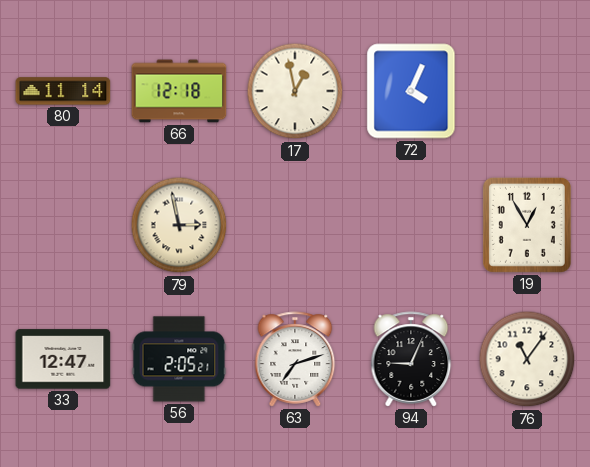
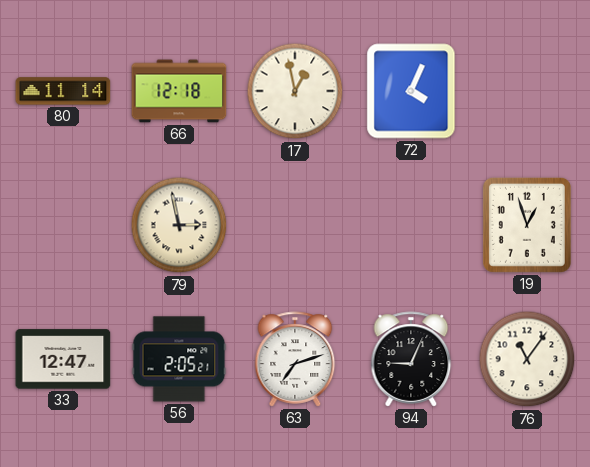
19: 12:55 -> 12:57
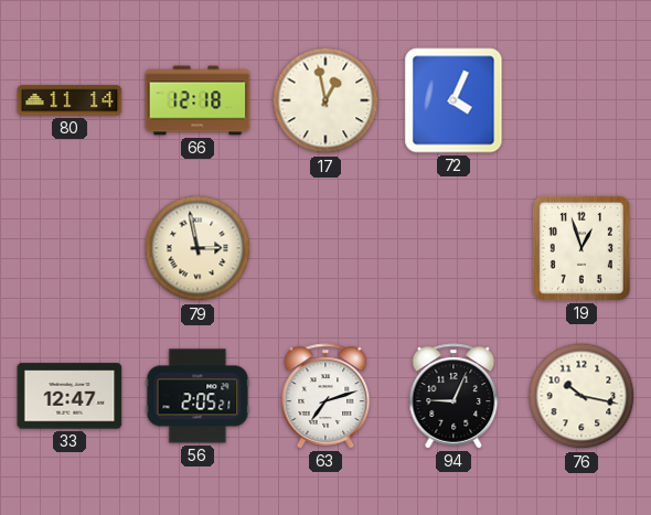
76: 11:06 -> 10:17
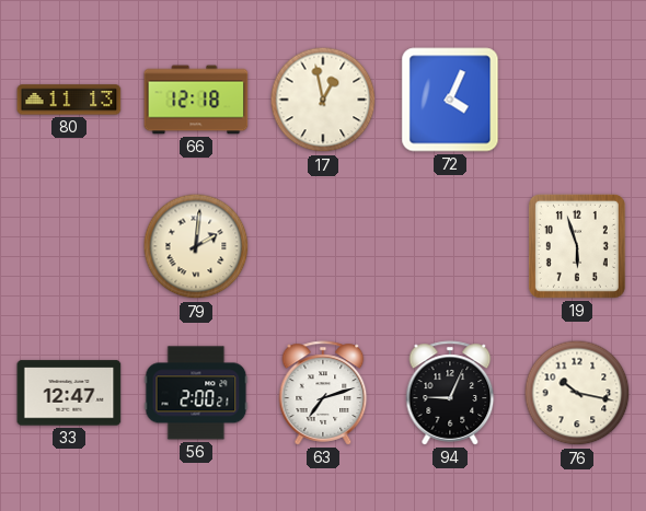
80: 11:14 -> 11:13
79: 2:58 -> 2:01
19: 12:57 -> 5:57
56: 2:05 -> 2:00
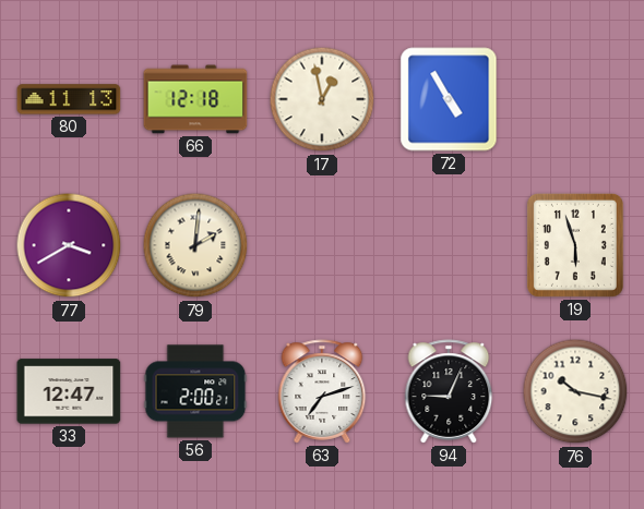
72: 4:04 -> 4:55
77: none -> 3:40
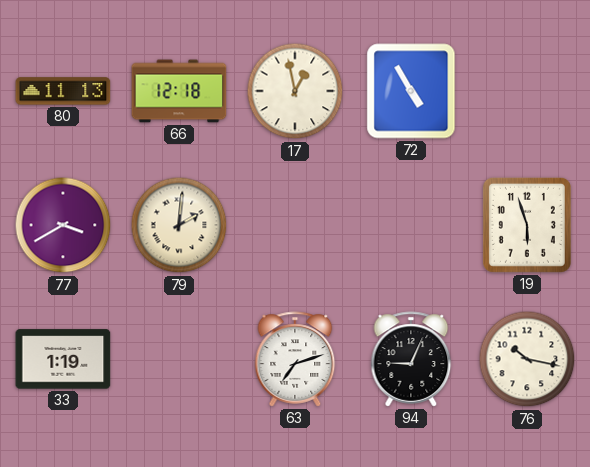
33: 12:47 -> 1:19
56: 2:00 -> none
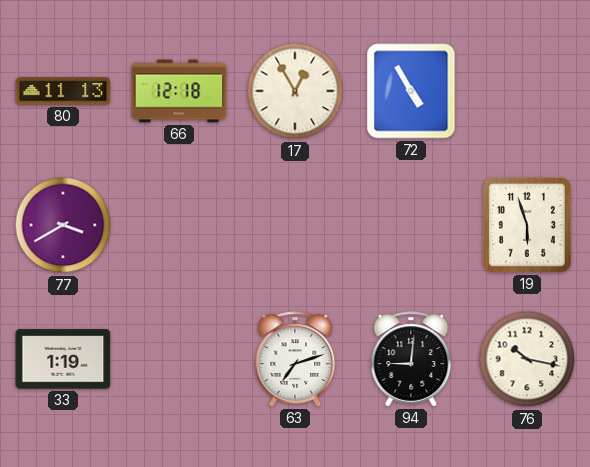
17: 12:58 -> 12:55
79: 2:01 -> none
94: 9:04 -> 9:01
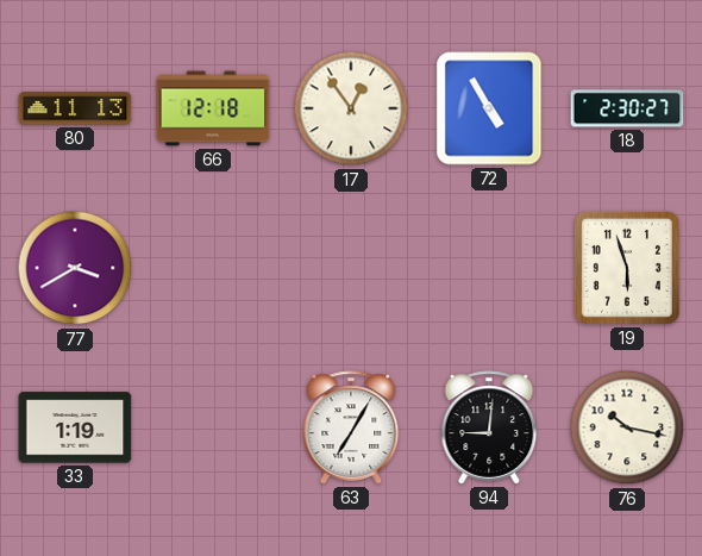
17: 12:55 -> 12:54
18: none -> 2:30
63: 7:12 -> 7:05
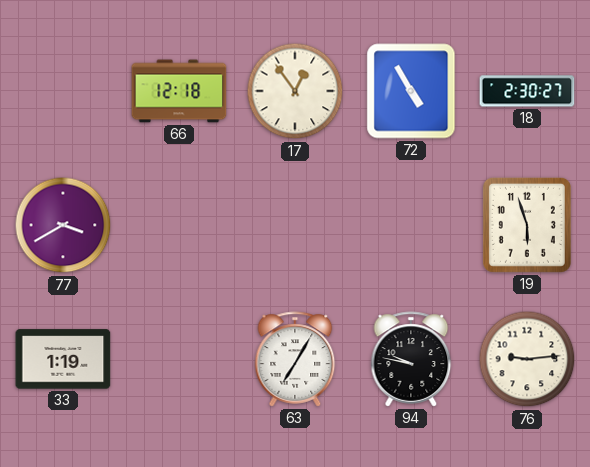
80: 11:13 -> none
94: 9:01 -> 9:47
76: 10:17 -> 9:14
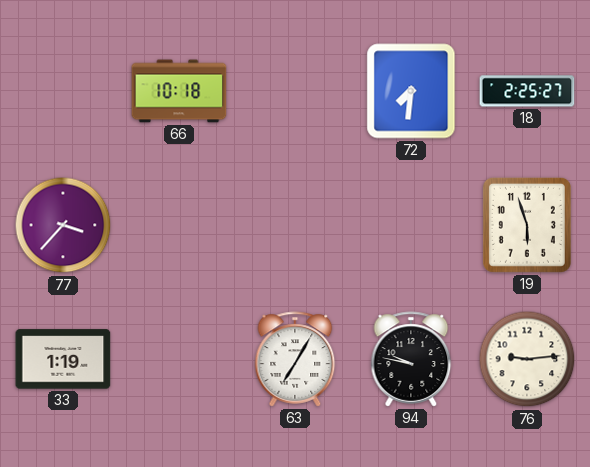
66: 12:18 -> 10:18
17: 12:54 -> none
72: 4:55 -> 7:31
18: 2:30 -> 2:25
77: 3:40 -> 3:37
